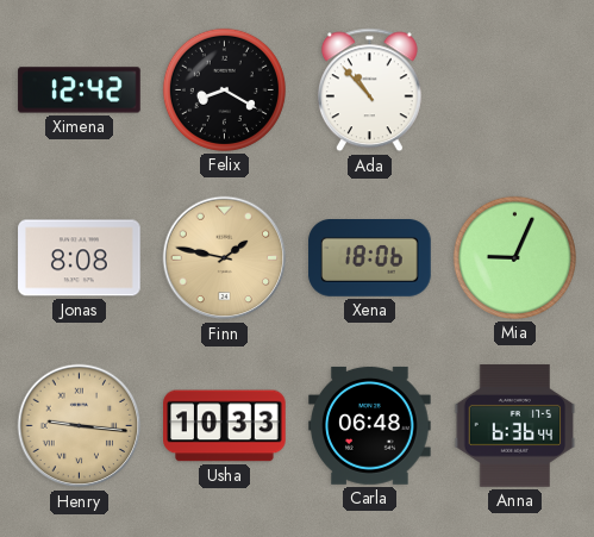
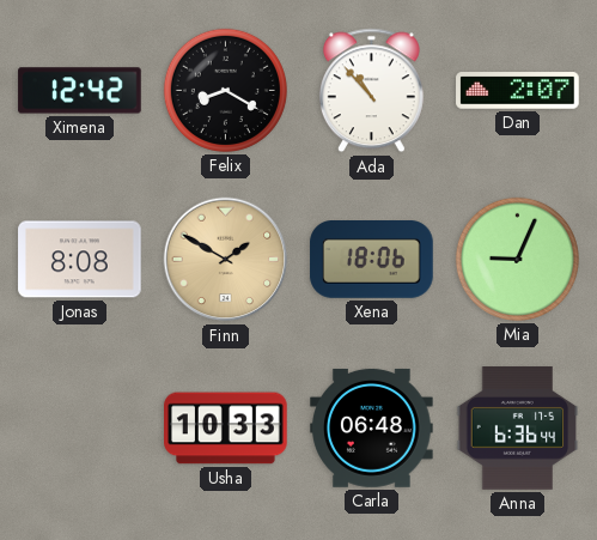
Dan: none -> 2:07
Finn: 1:47 -> 1:50
Henry: 9:16 -> none
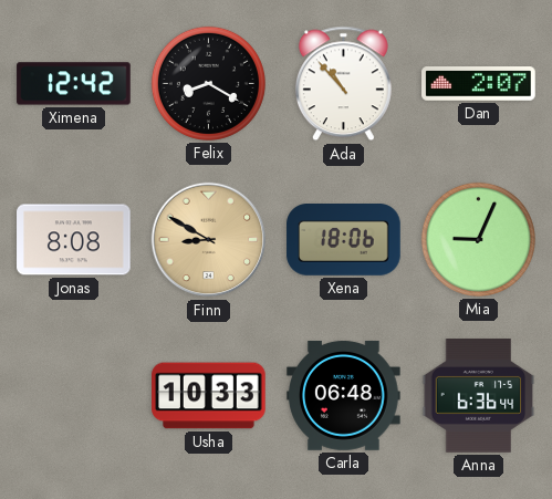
Finn: 1:50 -> 8:50
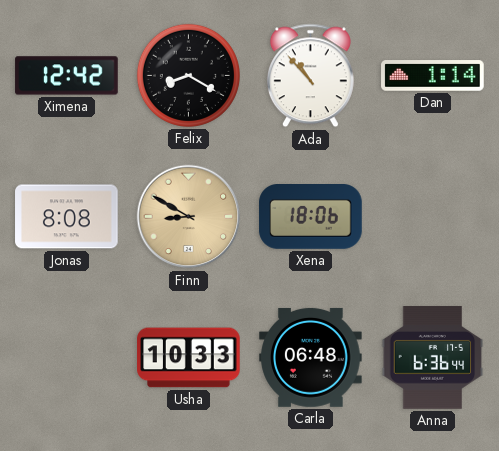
Dan: 2:07 -> 1:14
Mia: 9:04 -> none
